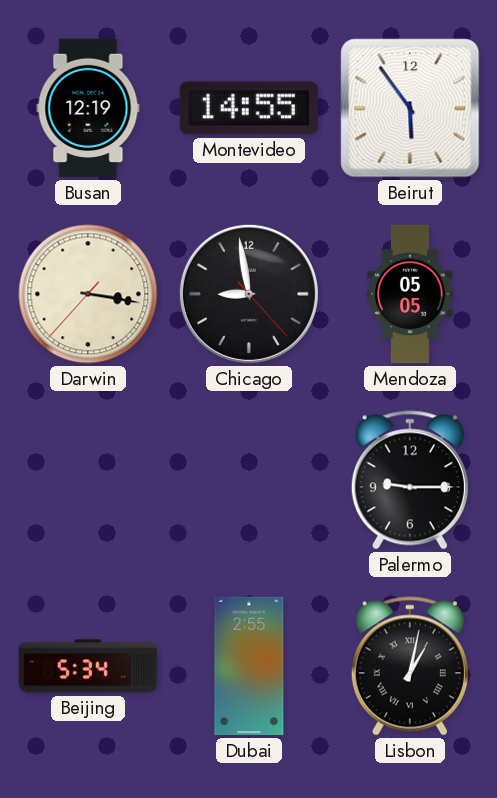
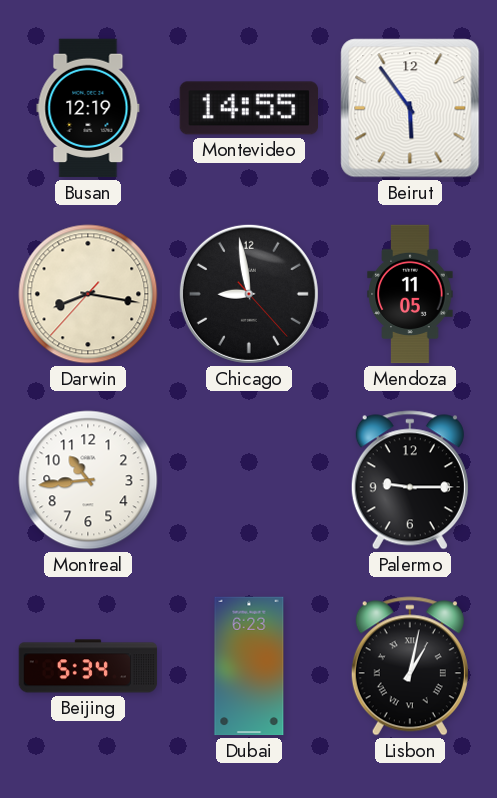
Darwin: 3:16 -> 8:16
Mendoza: 05:05 -> 11:05
Montreal: none -> 10:44
Dubai: 2:55 -> 6:23
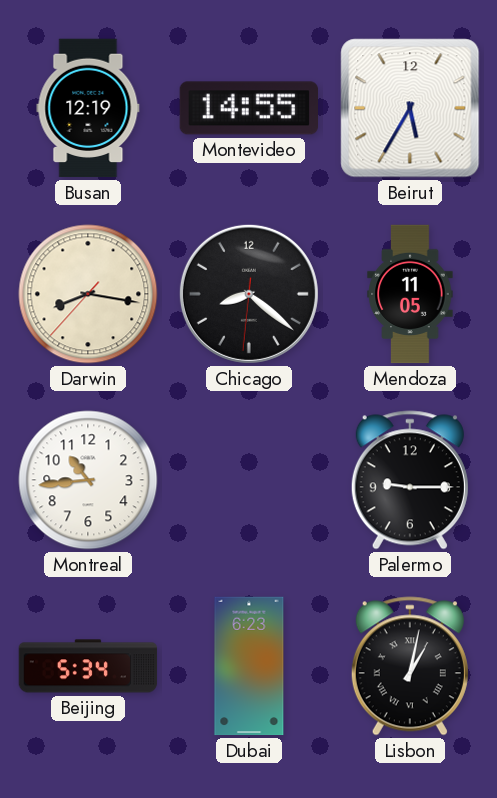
Beirut: 5:54 -> 5:35
Chicago: 8:58 -> 8:21
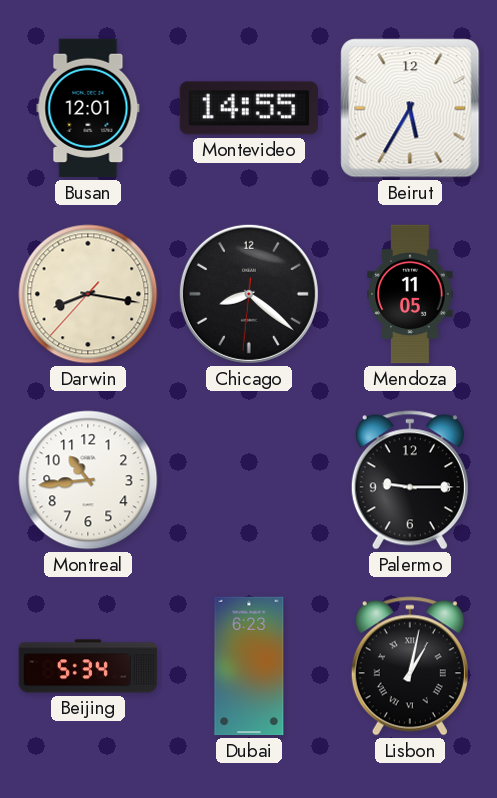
Busan: 12:19 -> 12:01
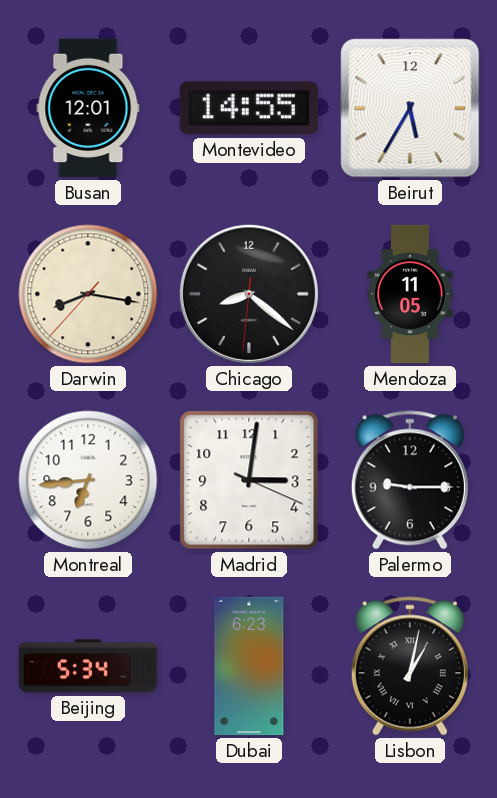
Montreal: 10:44 -> 6:44
Madrid: none -> 3:01
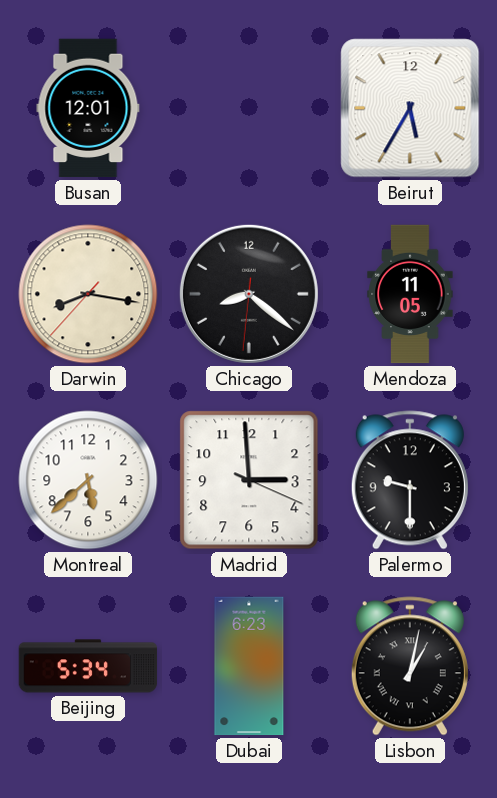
Montevideo: 14:55 -> none
Montreal: 6:44 -> 5:38
Madrid: 3:01 -> 2:59
Palermo: 9:15 -> 9:30
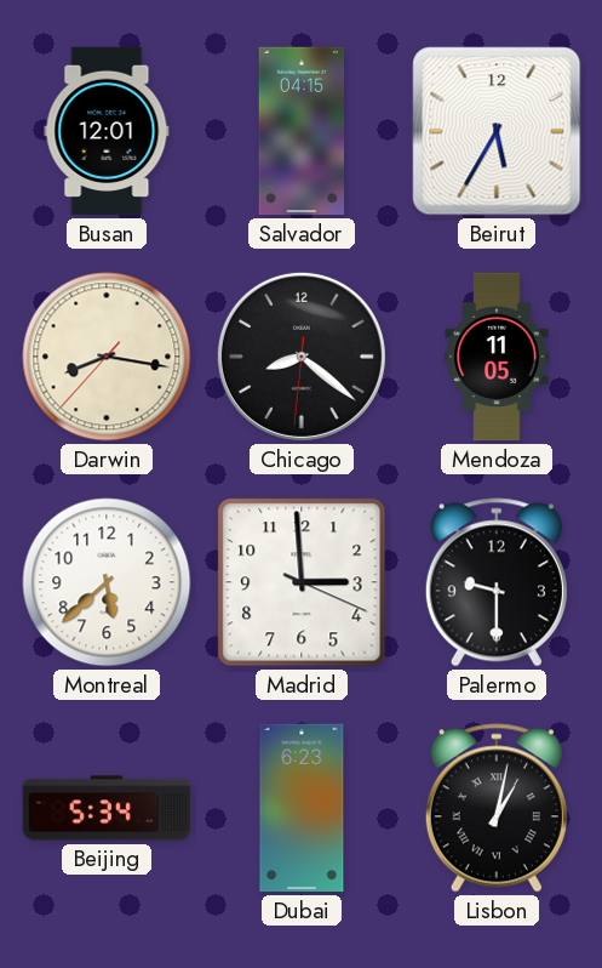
Salvador: none -> 04:15
